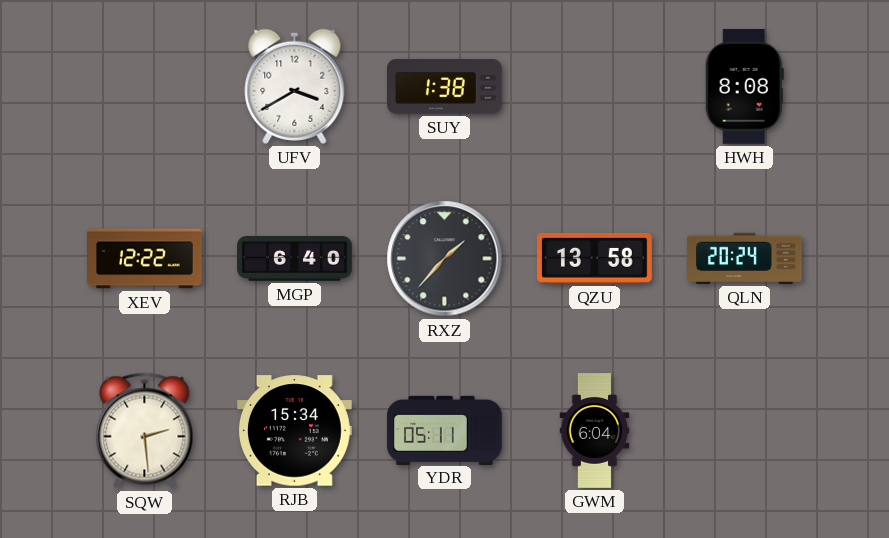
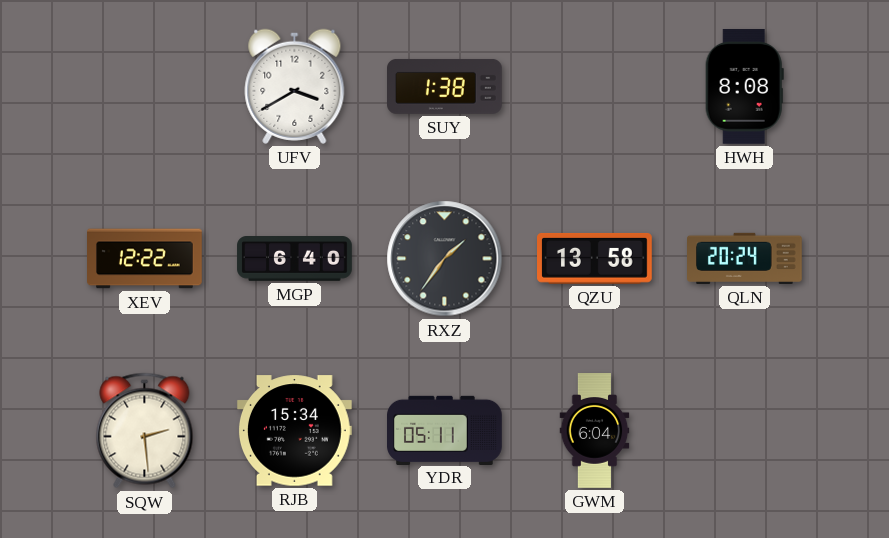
RXZ: 1:37 -> 1:36
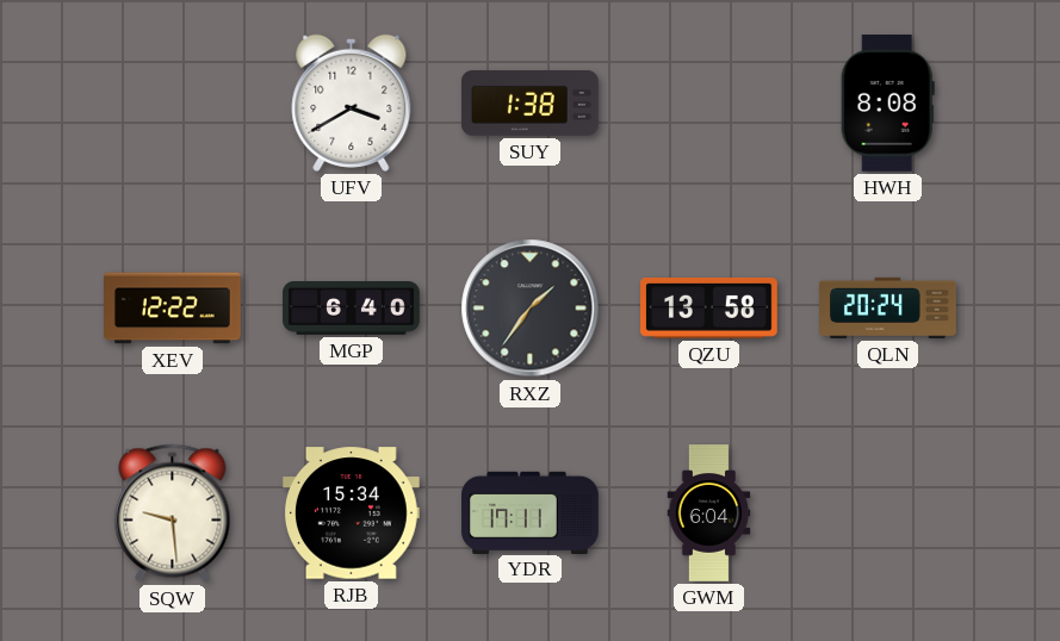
SQW: 2:29 -> 9:29
YDR: 05:11 -> 17:11
